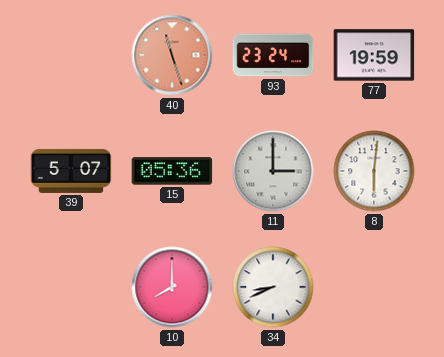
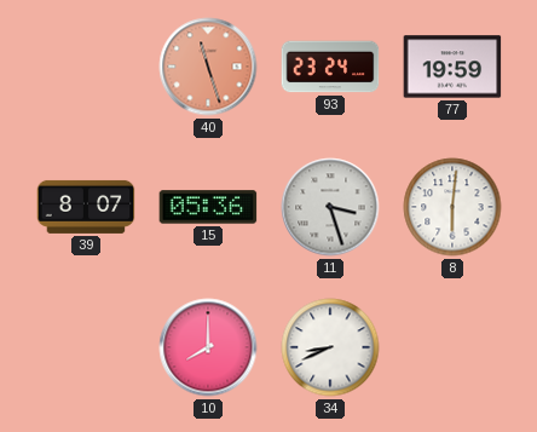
39: 5:07 -> 8:07
11: 3:00 -> 3:27
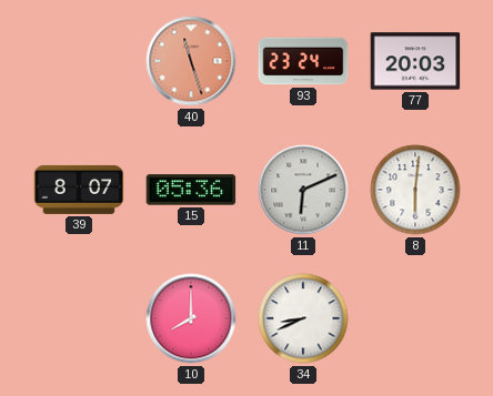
77: 19:59 -> 20:03
11: 3:27 -> 6:11
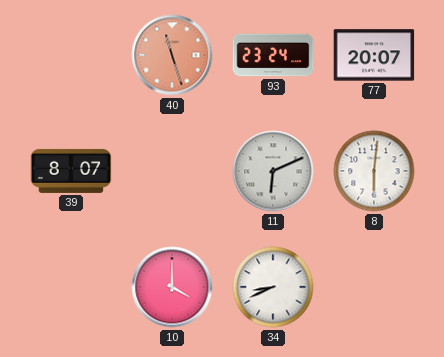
77: 20:03 -> 20:07
15: 05:36 -> none
10: 8:00 -> 4:00
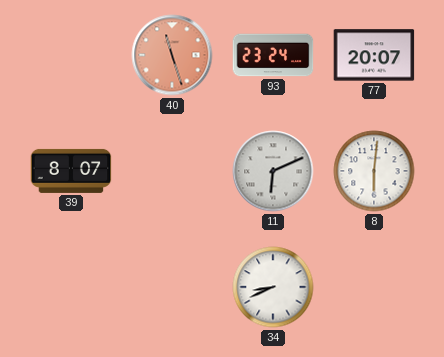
10: 4:00 -> none
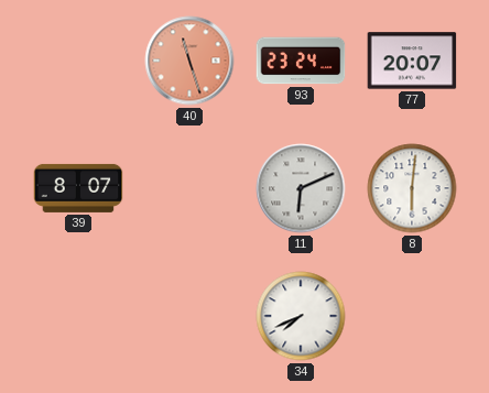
34: 8:41 -> 7:41
